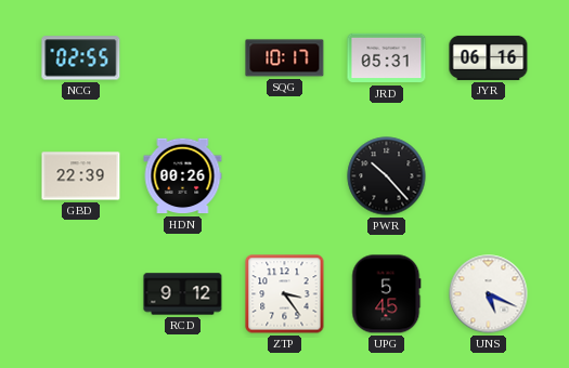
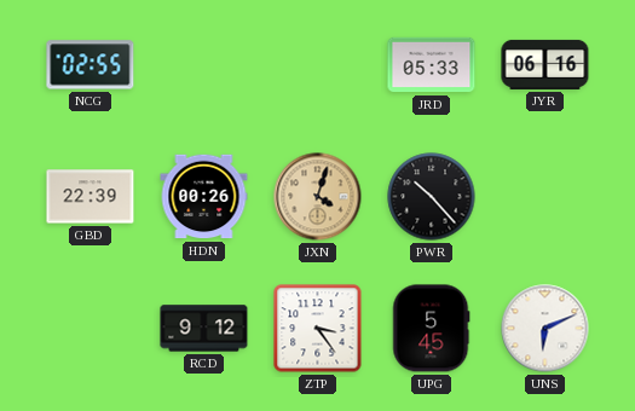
SQG: 10:17 -> none
JRD: 05:31 -> 05:33
JXN: none -> 4:03
UNS: 5:19 -> 6:11
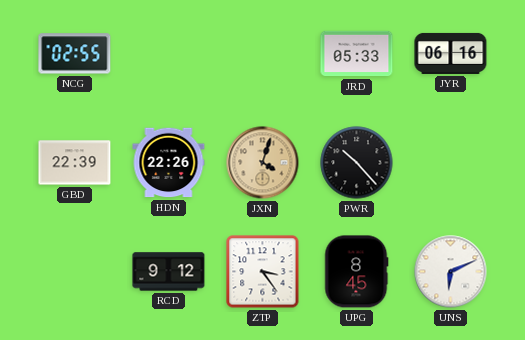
HDN: 00:26 -> 22:26
UPG: 5:45 -> 8:45
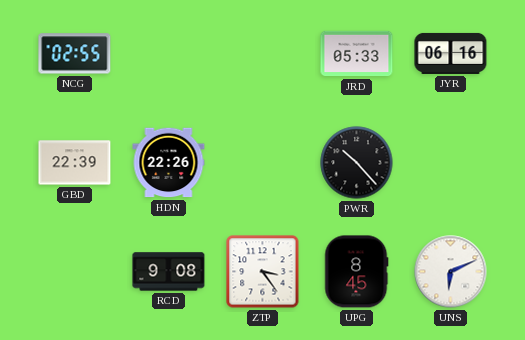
JXN: 4:03 -> none
RCD: 9:12 -> 9:08
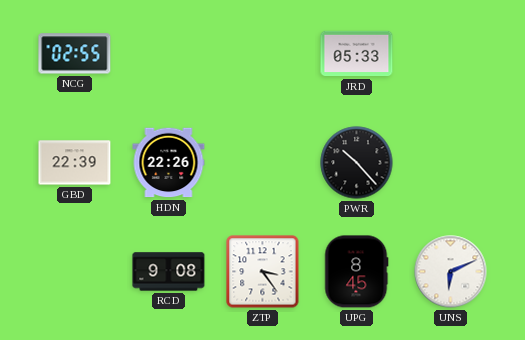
JYR: 06:16 -> none
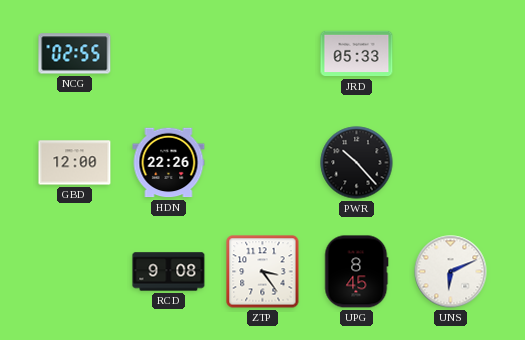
GBD: 22:39 -> 12:00
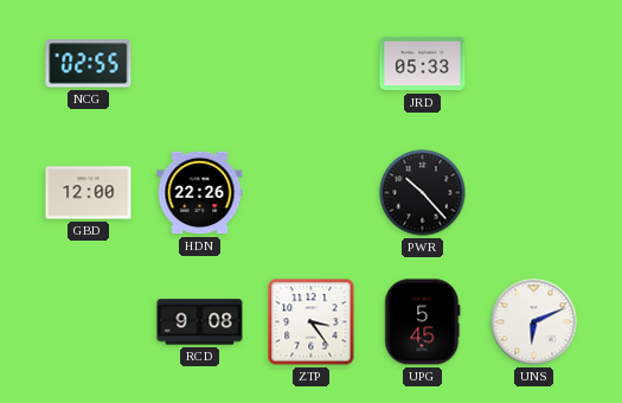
UPG: 8:45 -> 5:45
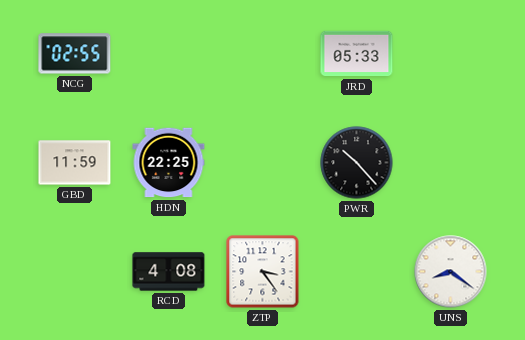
GBD: 12:00 -> 11:59
HDN: 22:26 -> 22:25
RCD: 9:08 -> 4:08
UPG: 5:45 -> none
UNS: 6:11 -> 8:21
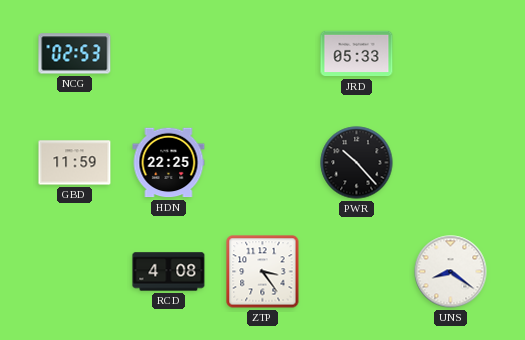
NCG: 02:55 -> 02:53
